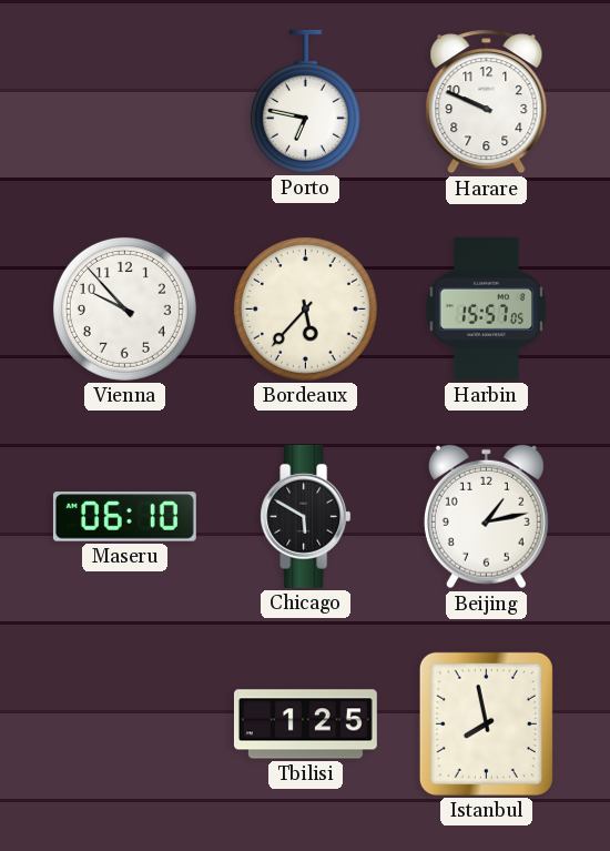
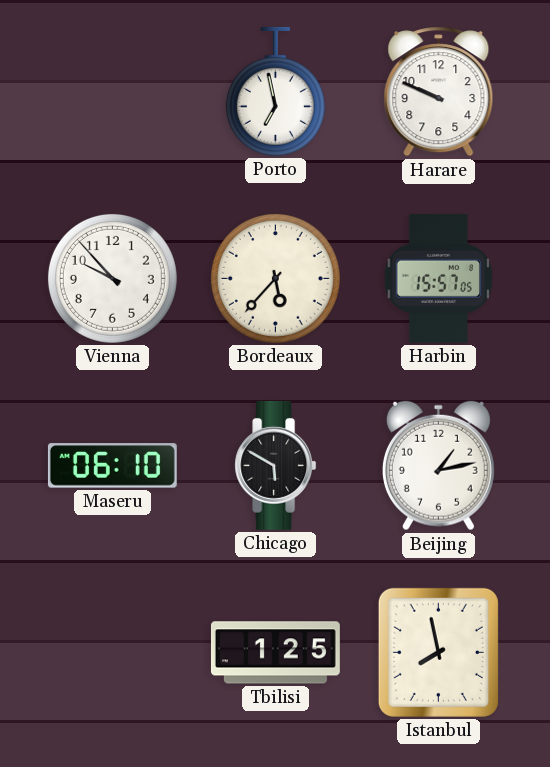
Porto: 6:47 -> 6:58
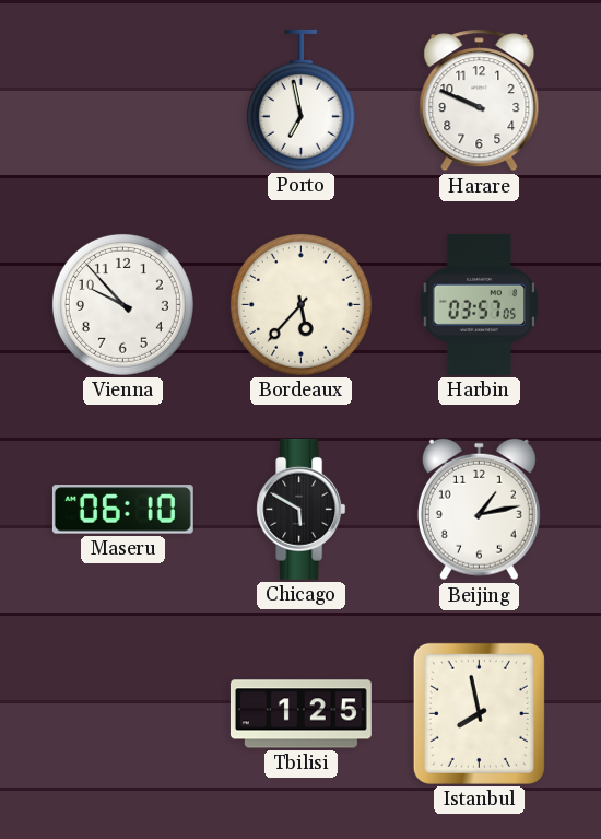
Harbin: 15:57 -> 03:57
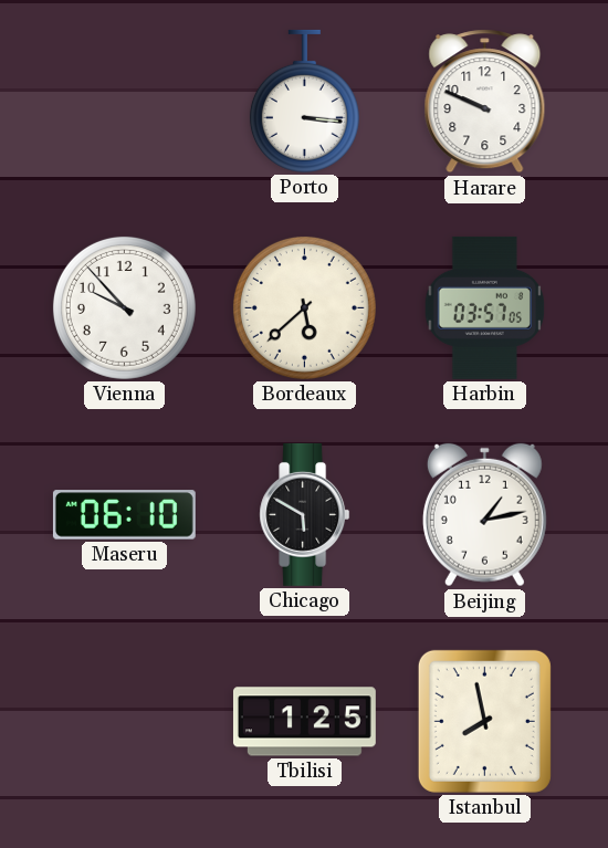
Porto: 6:58 -> 3:16
Bordeaux: 5:37 -> 5:38
